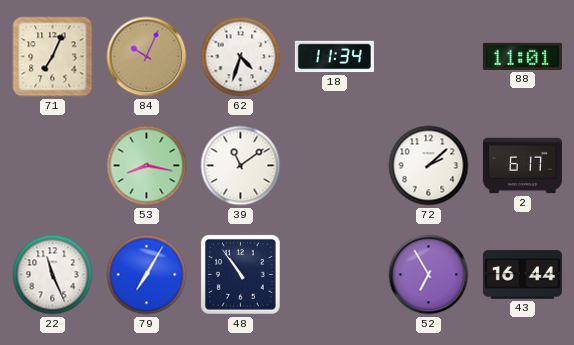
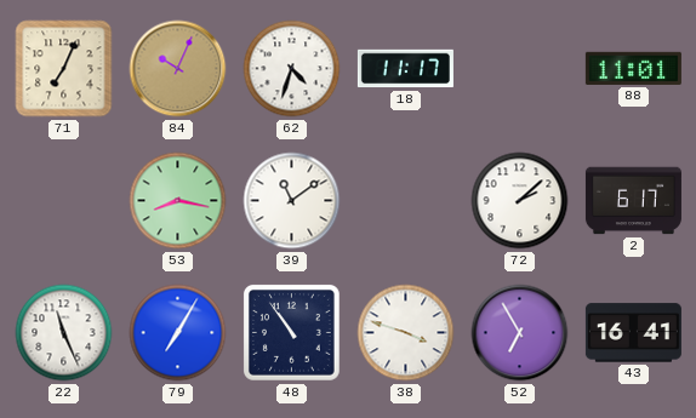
18: 11:34 -> 11:17
38: none -> 3:48
43: 16:44 -> 16:41
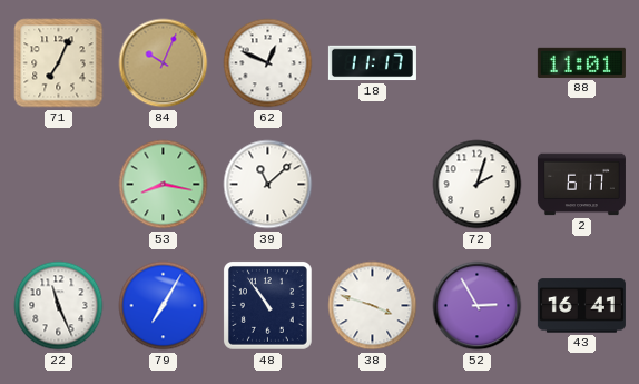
62: 4:33 -> 12:49
39: 11:09 -> 11:08
72: 2:08 -> 2:03
52: 6:55 -> 2:55
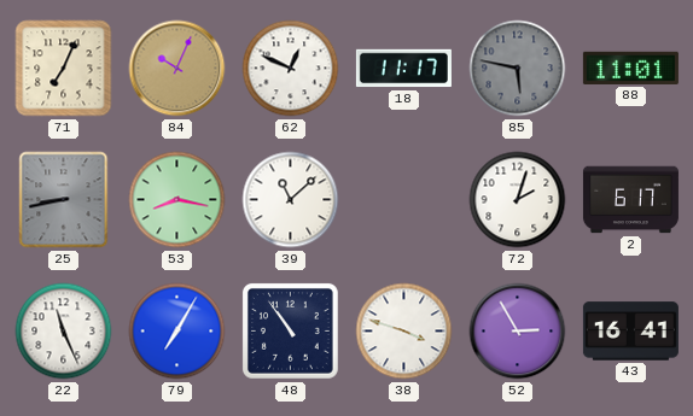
85: none -> 5:47
25: none -> 8:43
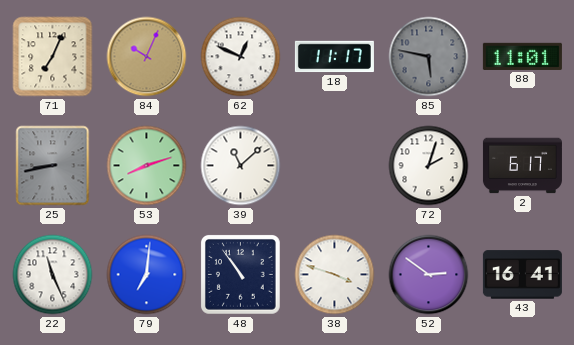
53: 8:17 -> 8:12
79: 7:05 -> 7:01
52: 2:55 -> 2:51
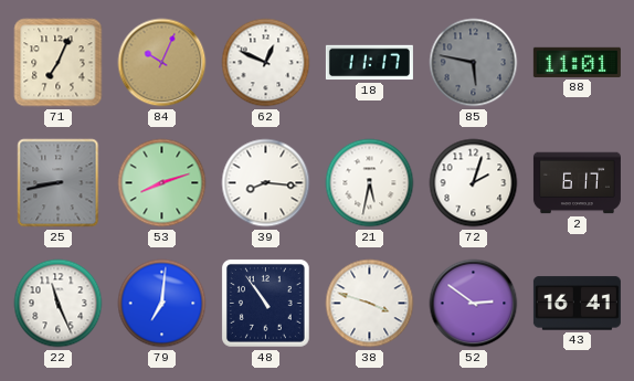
39: 11:08 -> 8:16
21: none -> 5:32
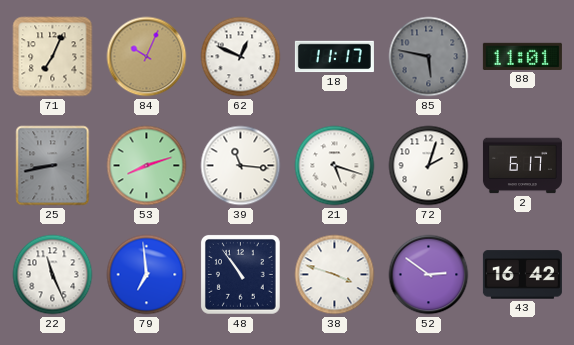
39: 8:16 -> 11:16
21: 5:32 -> 5:18
79: 7:01 -> 6:59
43: 16:41 -> 16:42
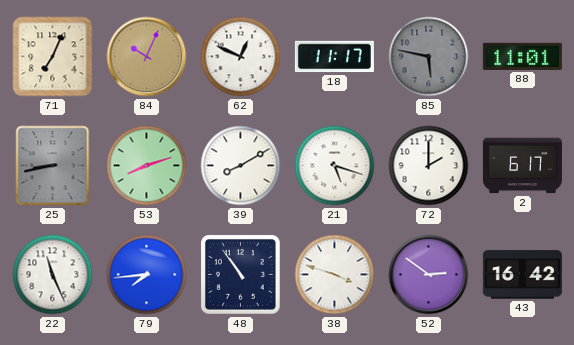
39: 11:16 -> 8:10
72: 2:03 -> 2:00
79: 6:59 -> 7:44
